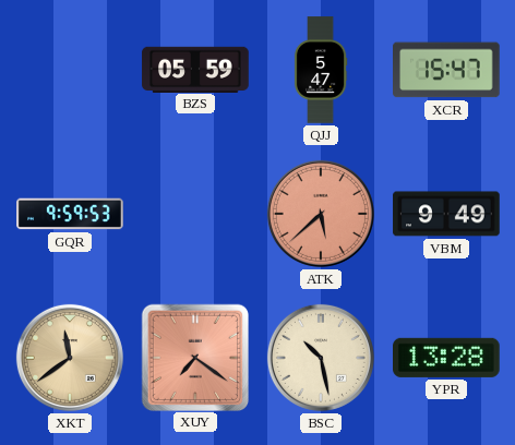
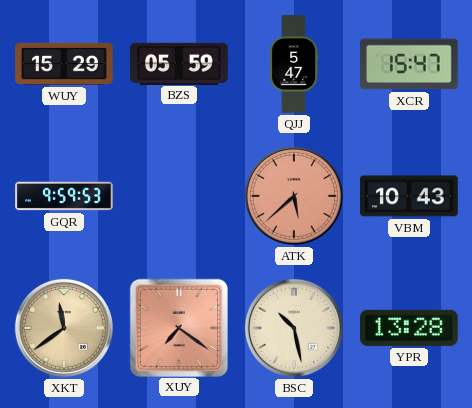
WUY: none -> 15:29
VBM: 9:49 -> 10:43
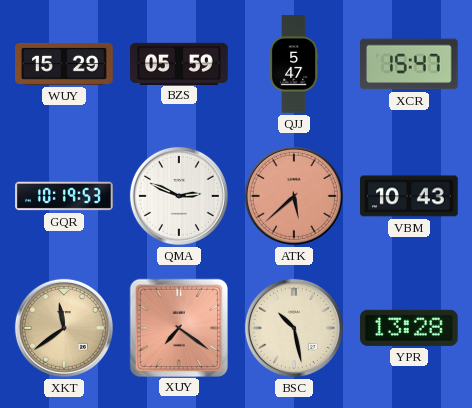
GQR: 9:59 -> 10:19
QMA: none -> 2:49
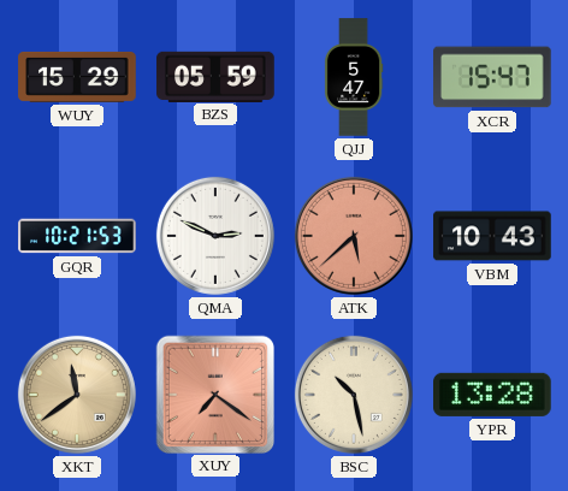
GQR: 10:19 -> 10:21
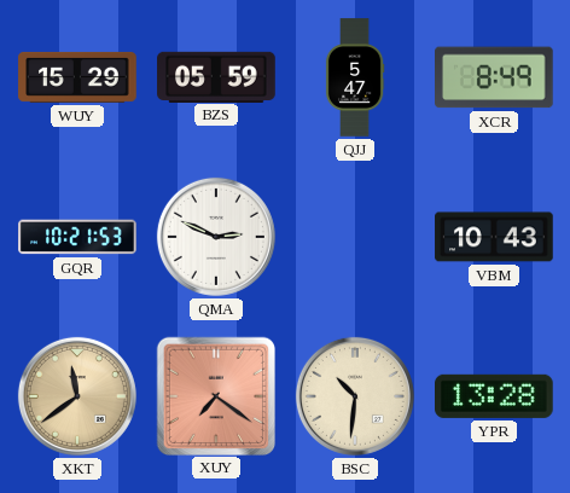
XCR: 15:47 -> 8:49
ATK: 5:38 -> none
BSC: 10:28 -> 10:31
